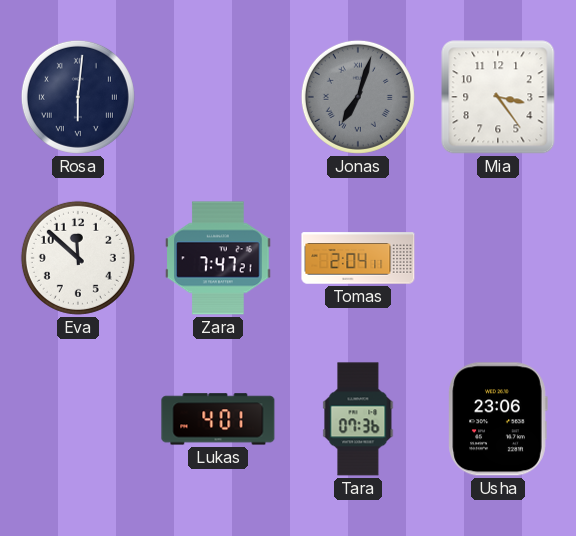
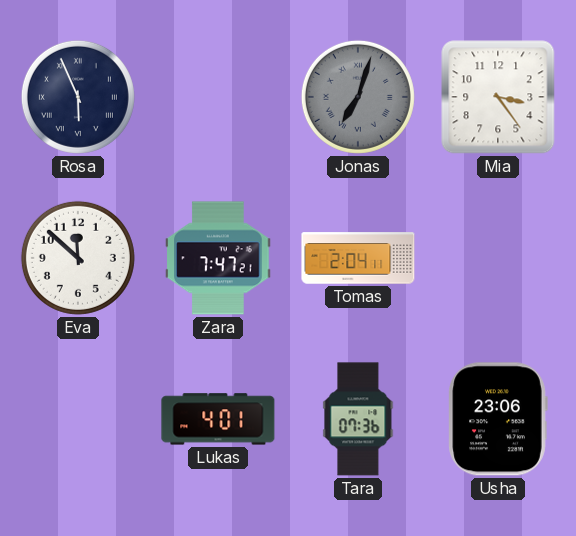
Rosa: 6:01 -> 5:56
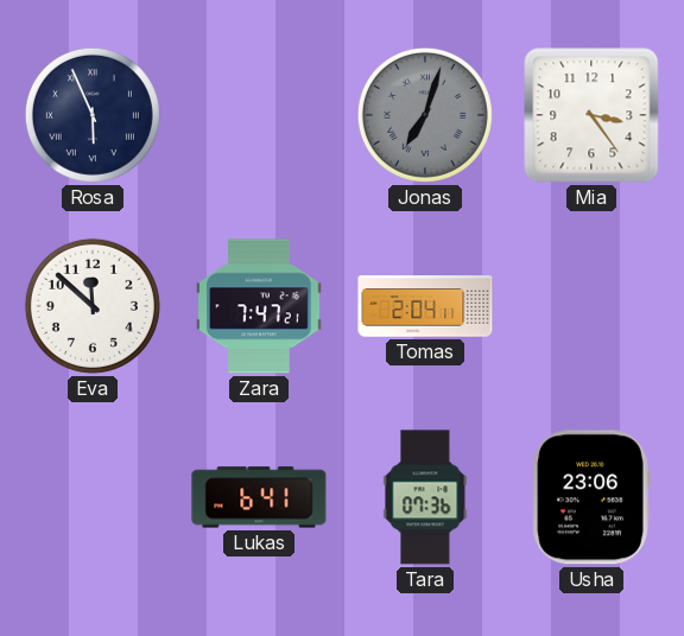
Lukas: 4:01 -> 6:41
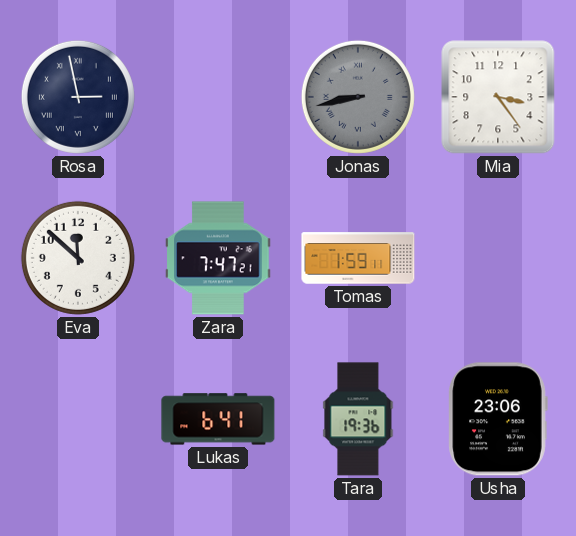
Rosa: 5:56 -> 2:58
Jonas: 7:03 -> 8:43
Tomas: 2:04 -> 1:59
Tara: 07:36 -> 19:36
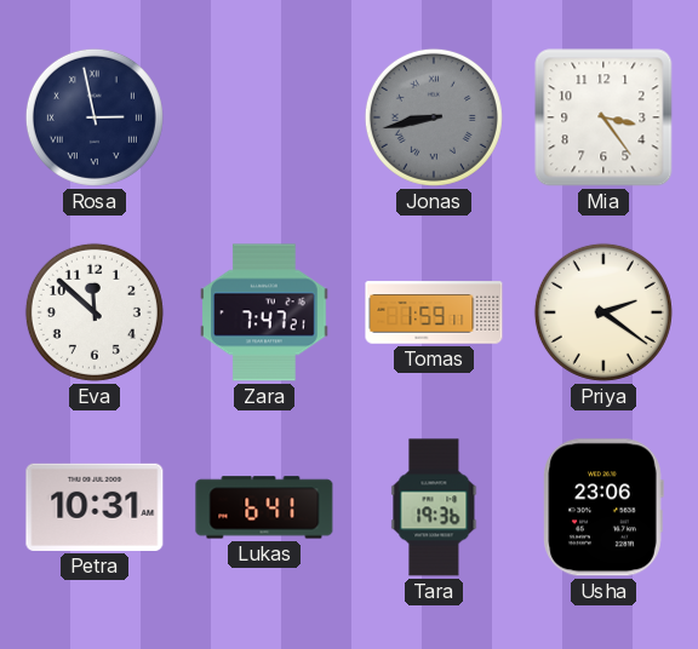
Priya: none -> 2:21
Petra: none -> 10:31
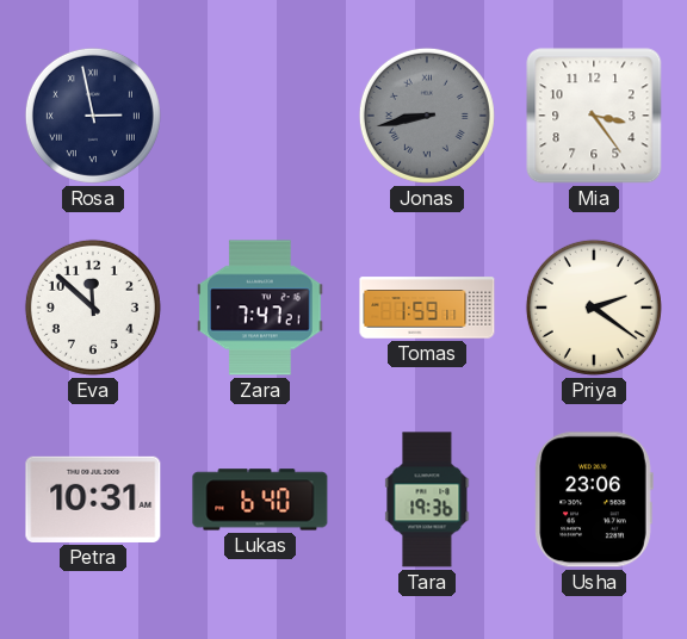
Lukas: 6:41 -> 6:40
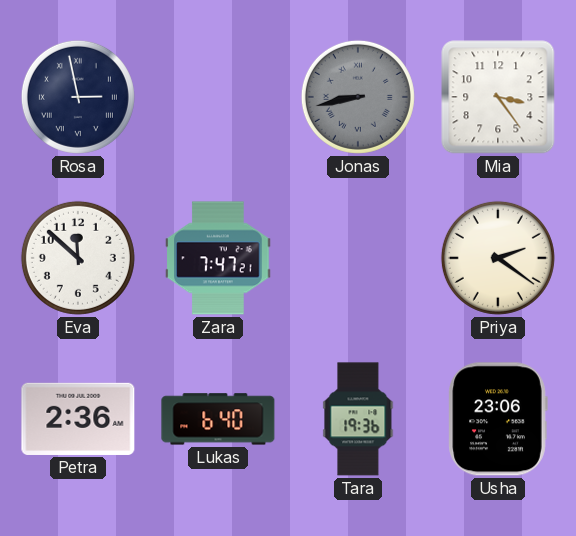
Tomas: 1:59 -> none
Petra: 10:31 -> 2:36
